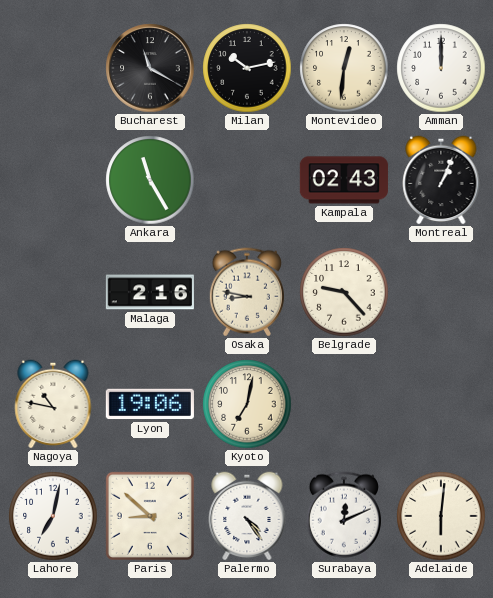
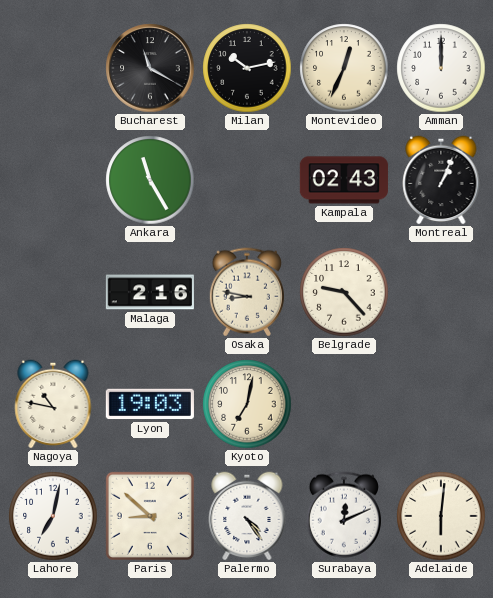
Montevideo: 12:31 -> 12:34
Lyon: 19:06 -> 19:03
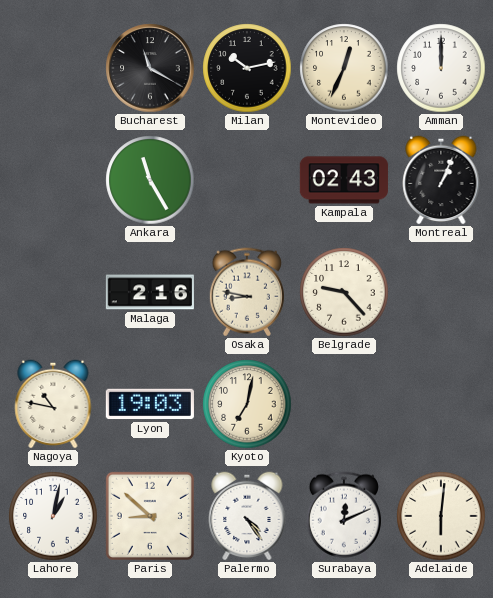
Lahore: 7:02 -> 1:02
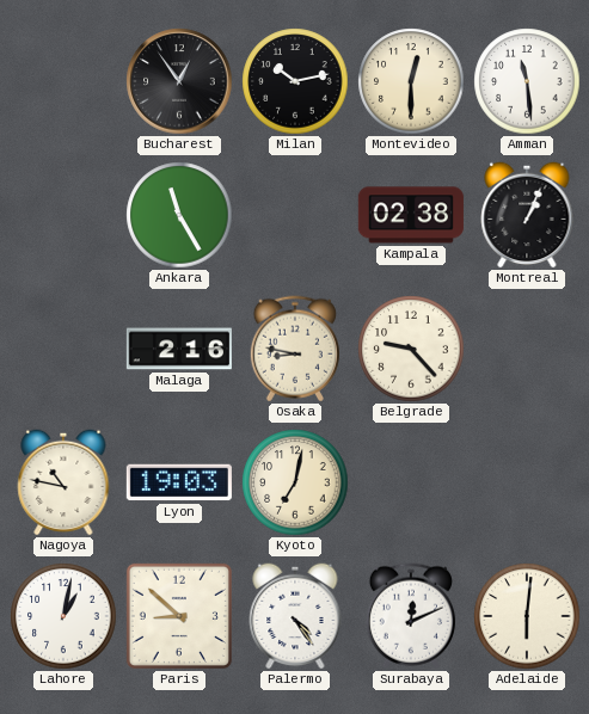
Bucharest: 11:20 -> 12:54
Montevideo: 12:34 -> 12:30
Amman: 12:00 -> 11:29
Kampala: 02:43 -> 02:38
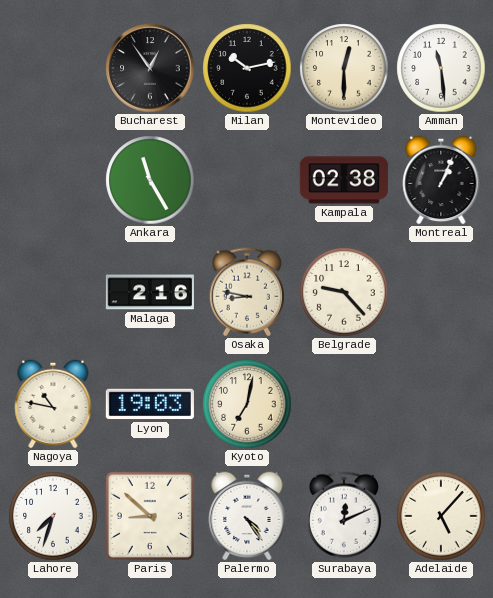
Lahore: 1:02 -> 7:33
Adelaide: 6:01 -> 5:07
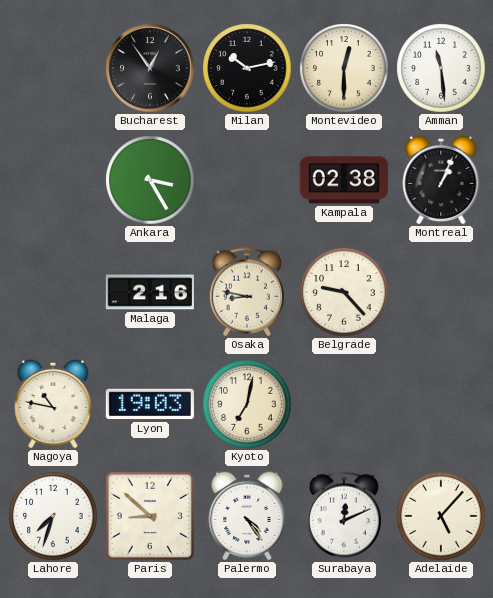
Ankara: 11:25 -> 3:25
